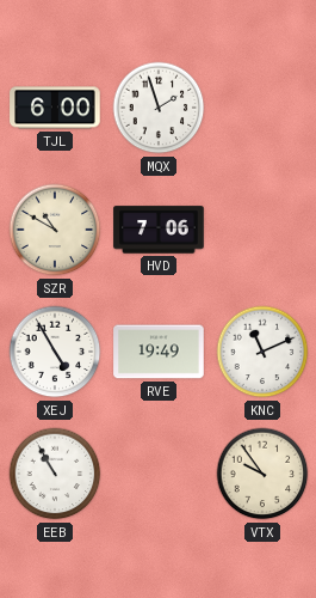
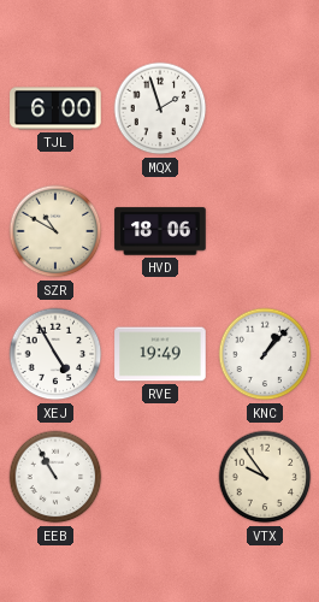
HVD: 7:06 -> 18:06
KNC: 11:11 -> 1:07
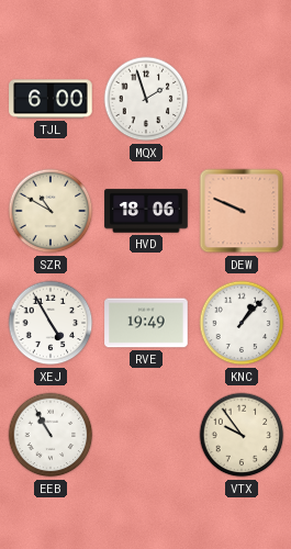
DEW: none -> 9:49
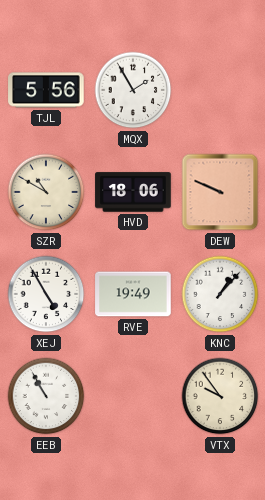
TJL: 6:00 -> 5:56
MQX: 1:57 -> 1:55
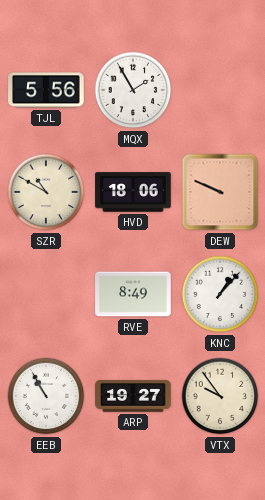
XEJ: 4:55 -> none
RVE: 19:49 -> 8:49
ARP: none -> 19:27
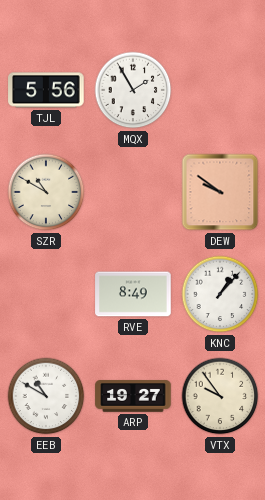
HVD: 18:06 -> none
DEW: 9:49 -> 9:51
EEB: 10:55 -> 10:50
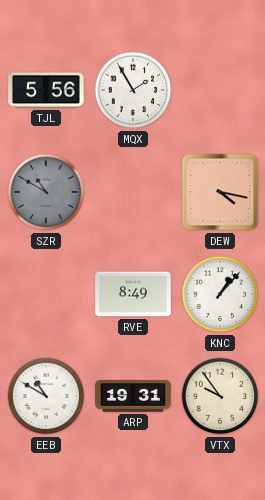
SZR dial: cream -> grey
DEW: 9:51 -> 4:17
ARP: 19:27 -> 19:31
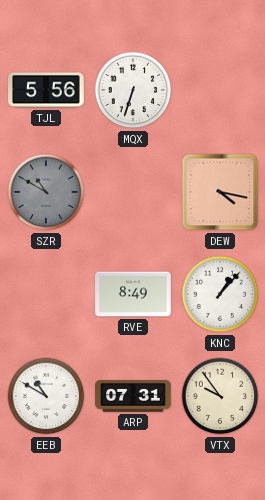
MQX: 1:55 -> 6:33
ARP: 19:31 -> 07:31
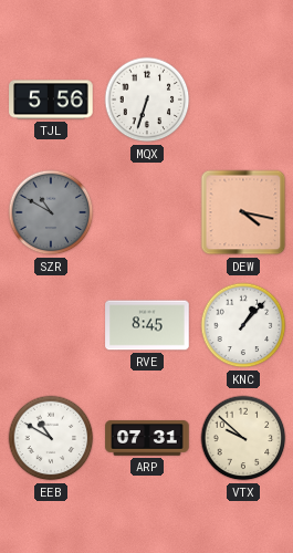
RVE: 8:49 -> 8:45
VTX: 9:54 -> 9:52
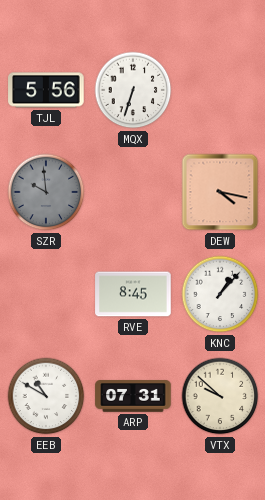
SZR: 10:50 -> 9:59
